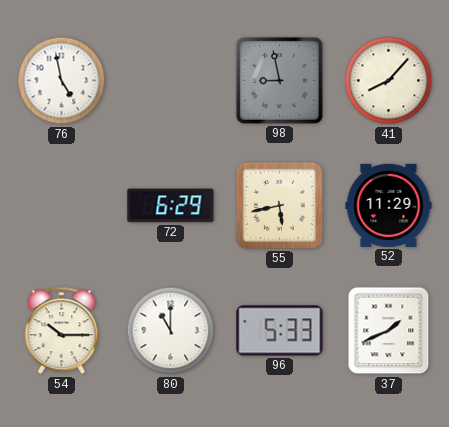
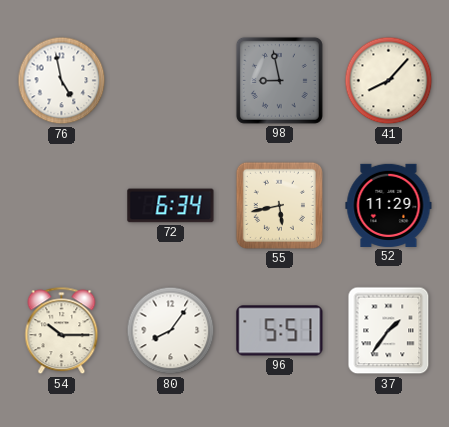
72: 6:29 -> 6:34
80: 11:00 -> 8:06
96: 5:33 -> 5:51
37: 1:41 -> 1:36
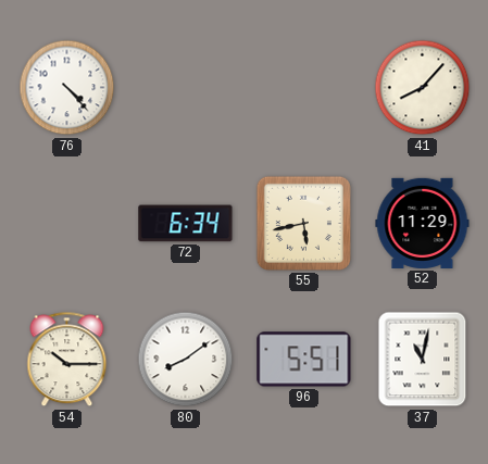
76: 4:58 -> 4:23
98: 8:58 -> none
80: 8:06 -> 8:09
37: 1:36 -> 11:02
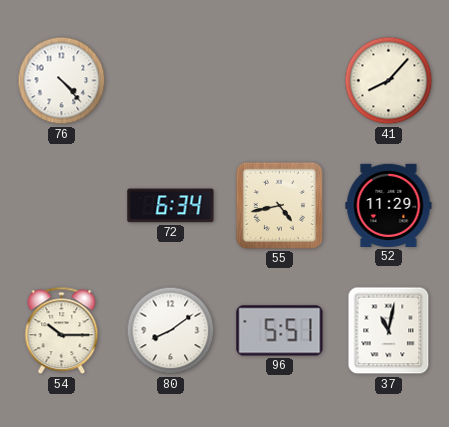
55: 5:43 -> 4:43
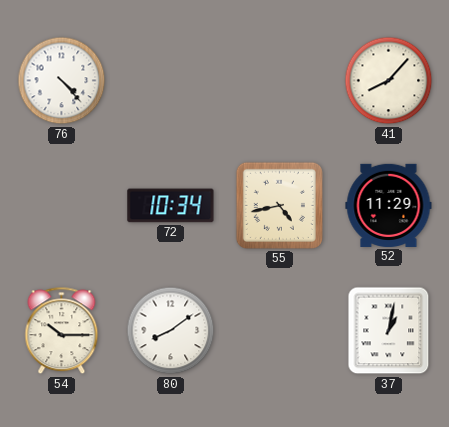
72: 6:34 -> 10:34
96: 5:51 -> none
37: 11:02 -> 1:02
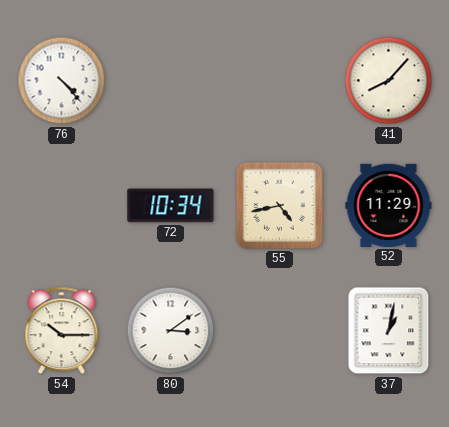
80: 8:09 -> 3:09
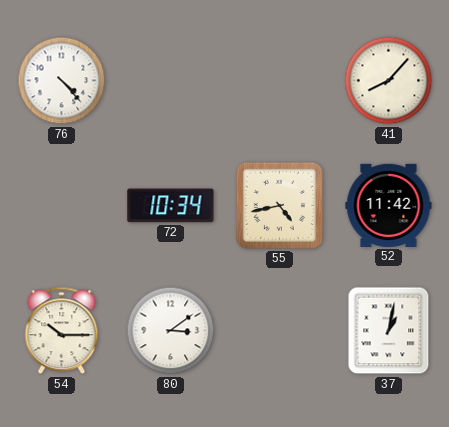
52: 11:29 -> 11:42
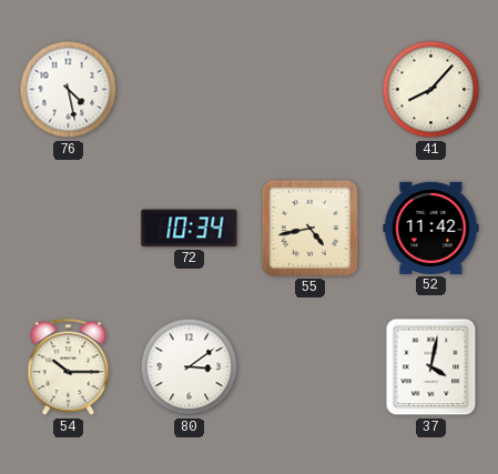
76: 4:23 -> 4:28
37: 1:02 -> 4:02
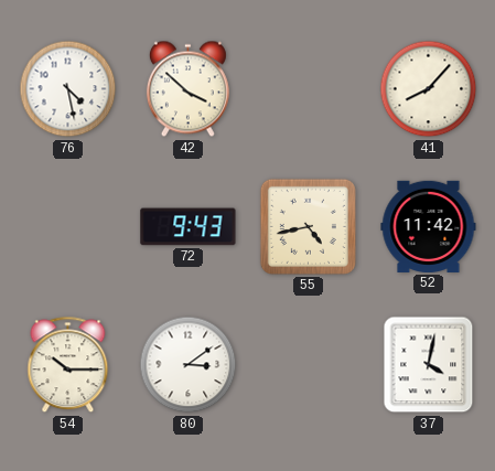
42: none -> 3:52
72: 10:34 -> 9:43
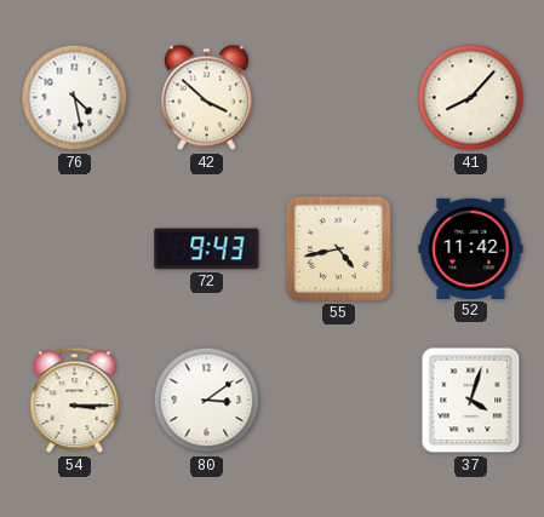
54: 10:15 -> 3:15
37: 4:02 -> 4:03
